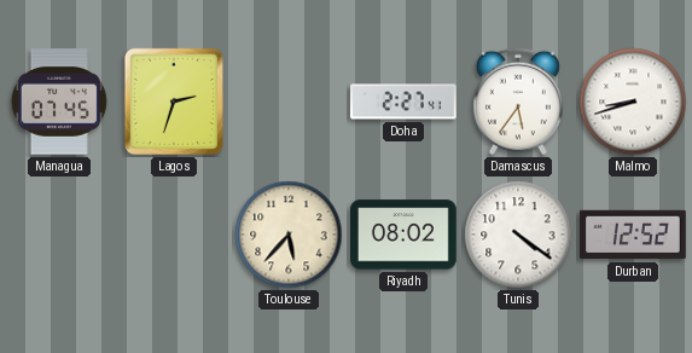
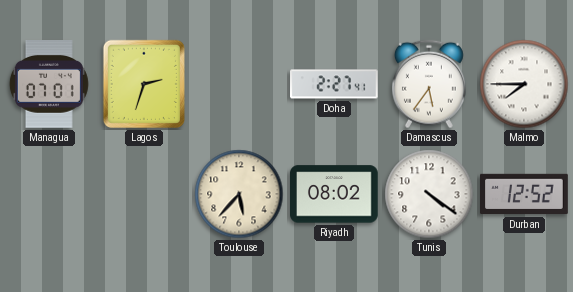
Managua: 07:45 -> 07:01
Malmo: 8:42 -> 7:45
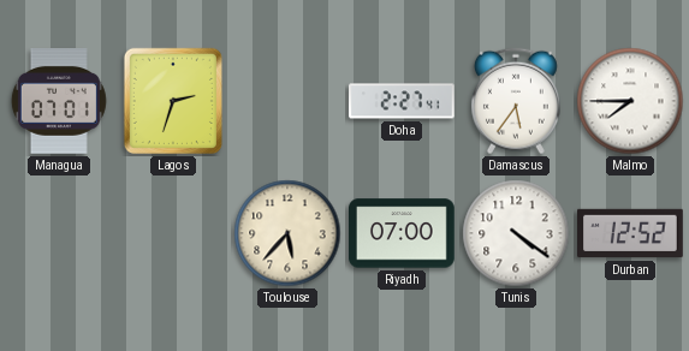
Riyadh: 08:02 -> 07:00
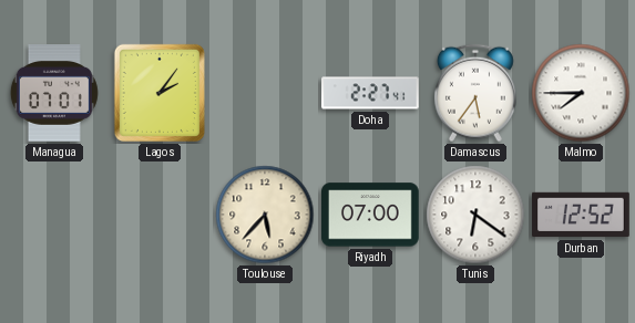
Lagos: 2:33 -> 2:06
Tunis: 4:21 -> 6:21
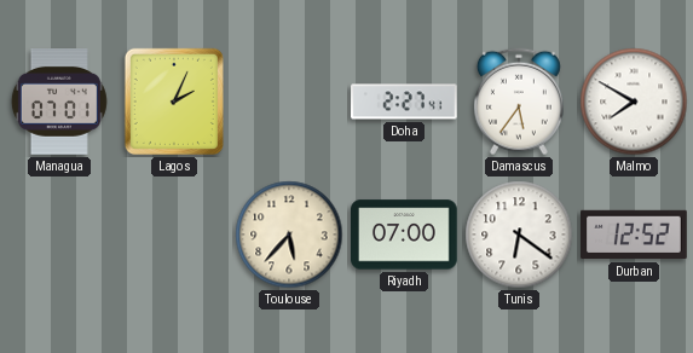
Lagos: 2:06 -> 2:04
Malmo: 7:45 -> 7:50
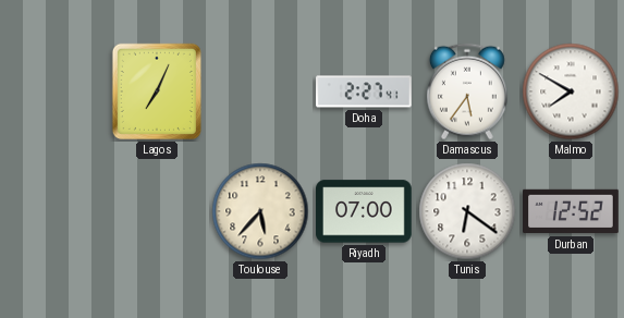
Managua: 07:01 -> none
Lagos: 2:04 -> 7:04
